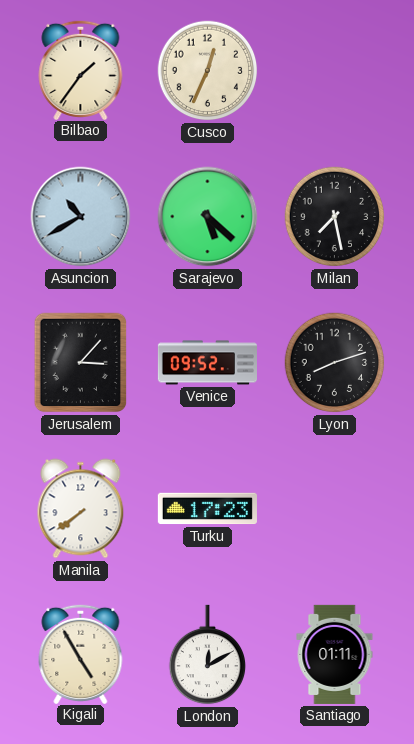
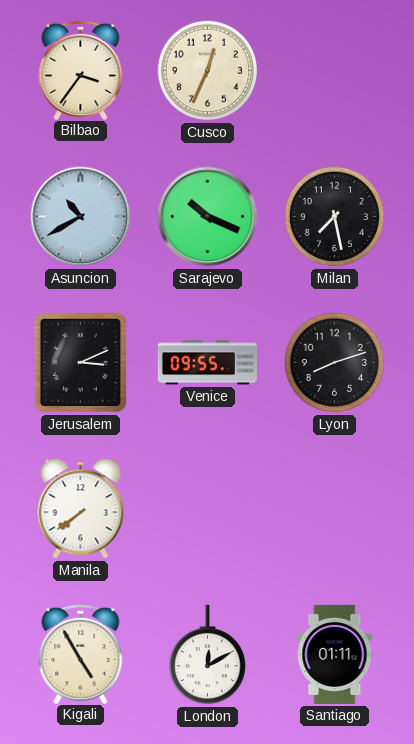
Bilbao: 1:36 -> 3:36
Sarajevo: 5:22 -> 10:19
Jerusalem: 3:07 -> 3:11
Venice: 09:52 -> 09:55
Turku: 17:23 -> none
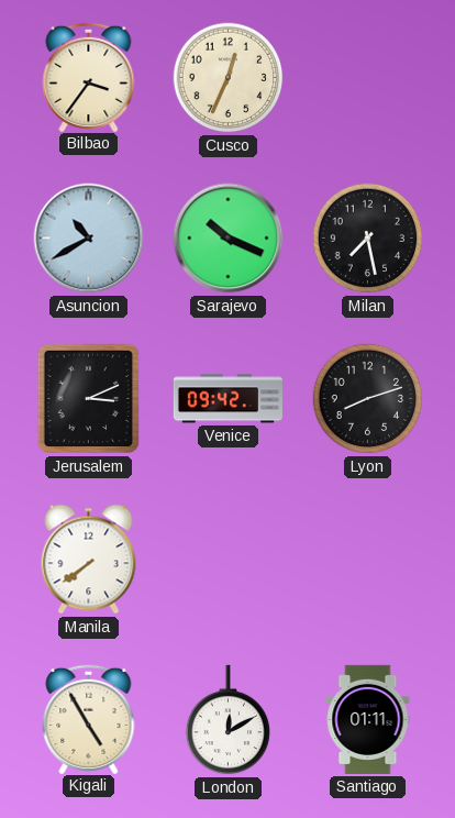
Venice: 09:55 -> 09:42
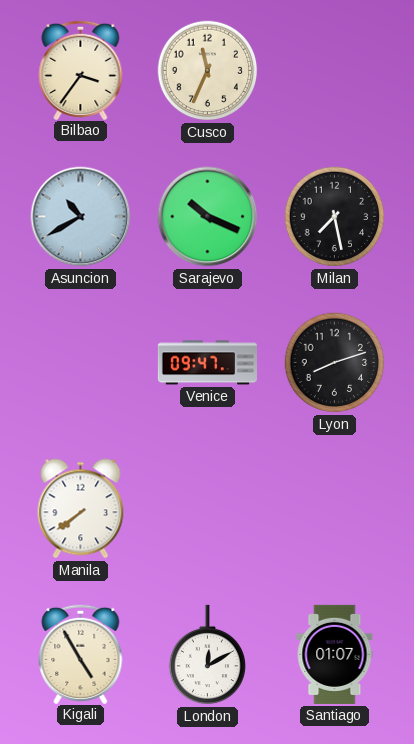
Cusco: 12:34 -> 11:34
Jerusalem: 3:11 -> none
Venice: 09:42 -> 09:47
Santiago: 01:11 -> 01:07
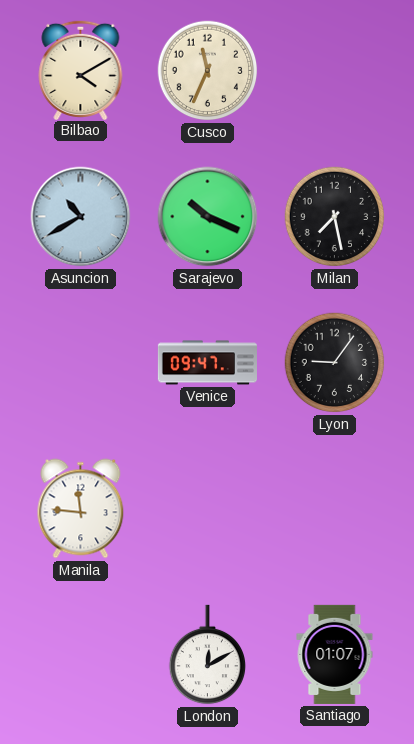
Bilbao: 3:36 -> 4:10
Lyon: 8:12 -> 9:06
Manila: 7:39 -> 11:46
Kigali: 4:55 -> none
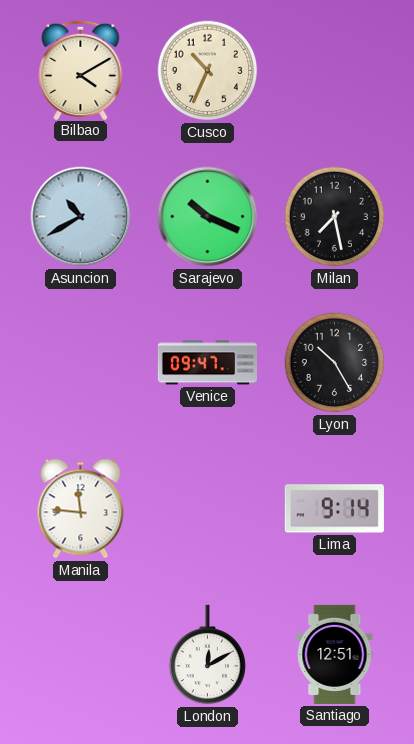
Cusco: 11:34 -> 10:34
Lyon: 9:06 -> 10:25
Lima: none -> 9:14
Santiago: 01:07 -> 12:51
